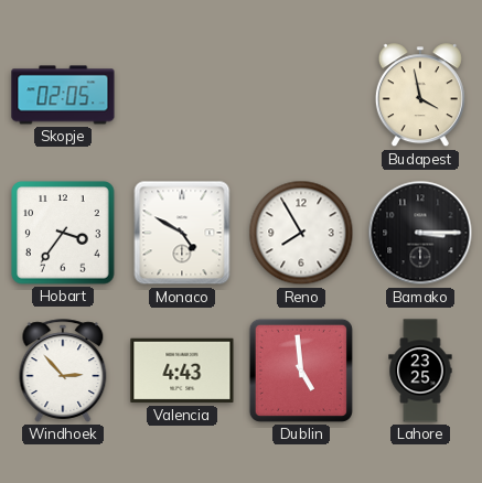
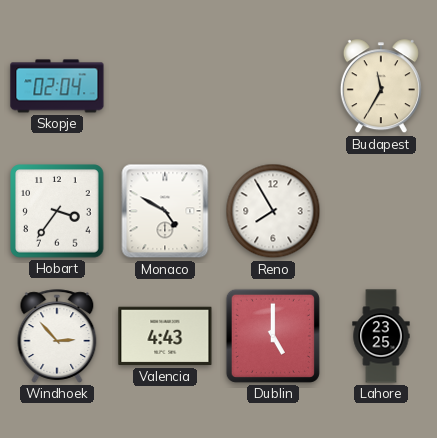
Skopje: 02:05 -> 02:04
Budapest: 3:58 -> 11:35
Bamako: 3:15 -> none
Dublin: 4:59 -> 5:00
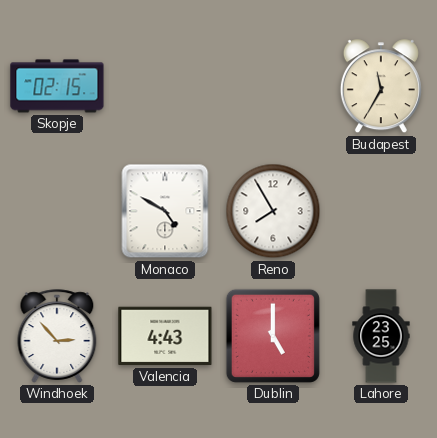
Skopje: 02:04 -> 02:15
Hobart: 3:36 -> none
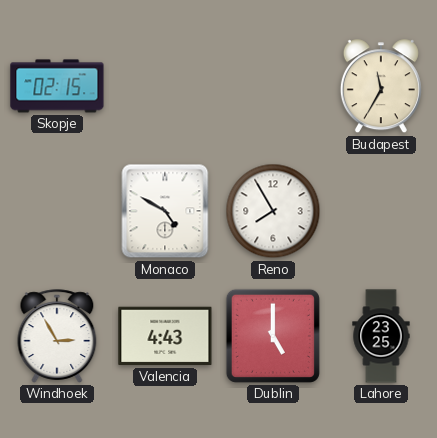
Windhoek: 2:53 -> 2:55
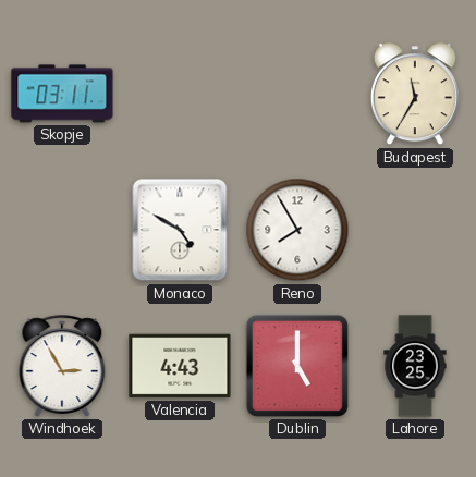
Skopje: 02:15 -> 03:11
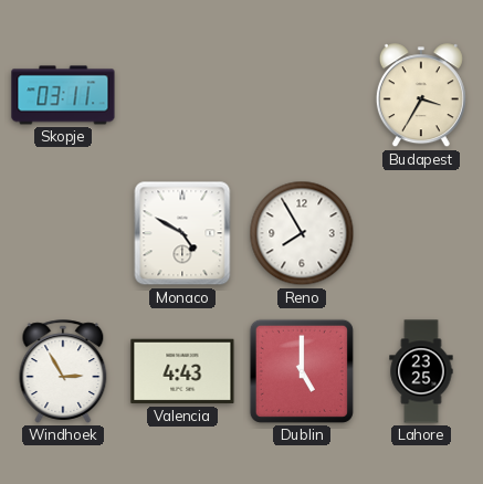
Budapest: 11:35 -> 3:35
